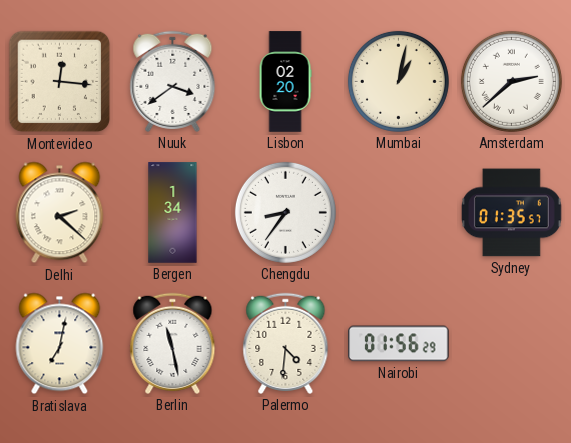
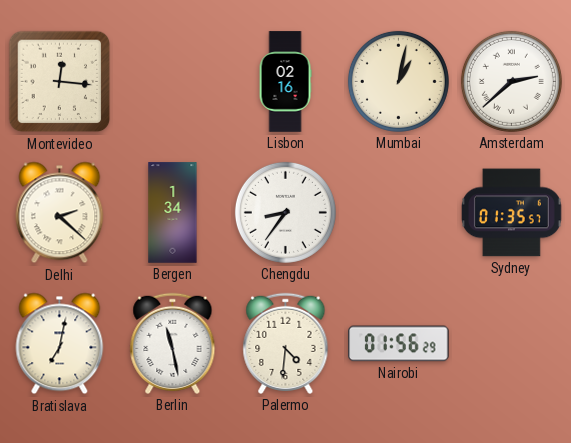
Nuuk: 3:39 -> none
Lisbon: 02:20 -> 02:16
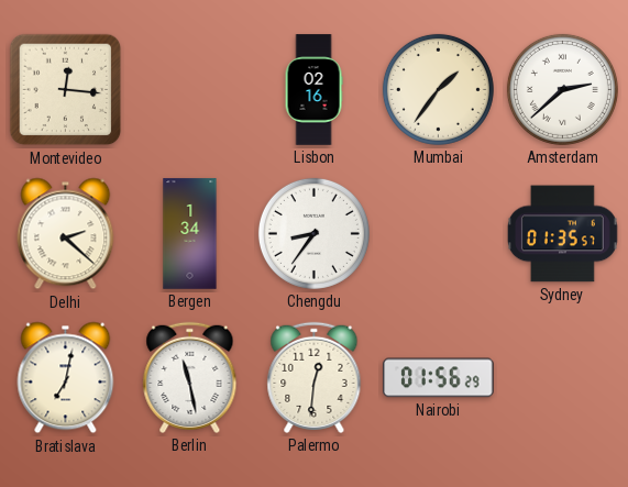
Mumbai: 1:02 -> 1:36
Palermo: 4:31 -> 12:31
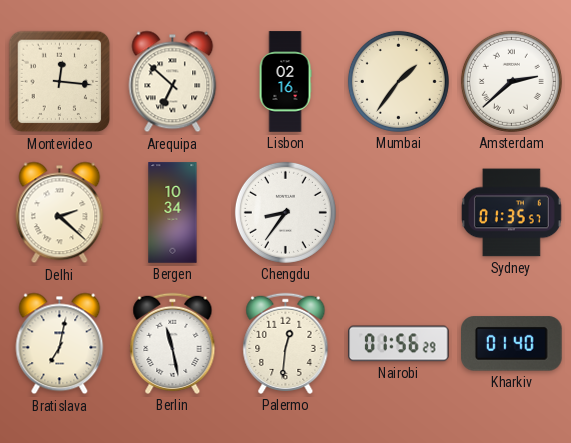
Arequipa: none -> 6:52
Bergen: 1:34 -> 10:34
Kharkiv: none -> 01:40
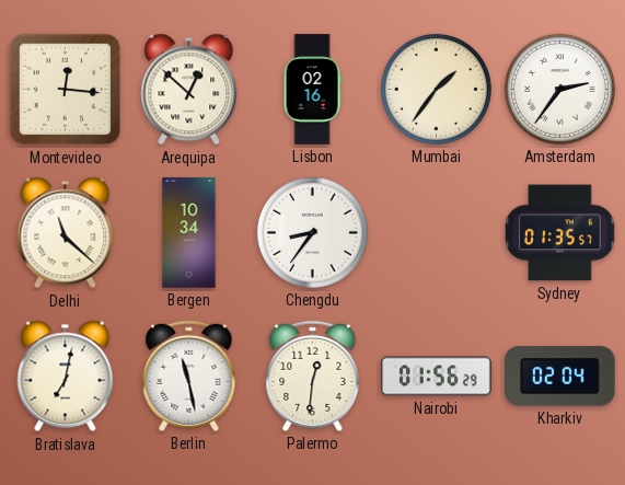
Arequipa: 6:52 -> 12:52
Amsterdam: 2:38 -> 2:36
Delhi: 2:22 -> 11:22
Kharkiv: 01:40 -> 02:04
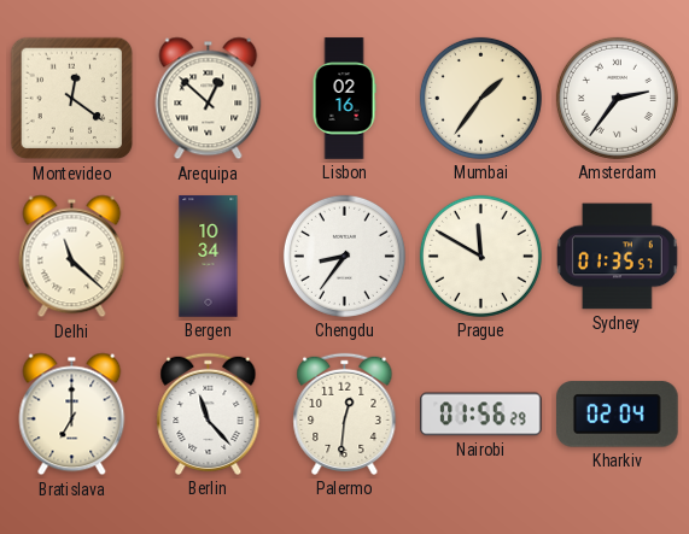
Montevideo: 12:16 -> 12:21
Prague: none -> 11:50
Bratislava: 7:02 -> 7:00
Berlin: 11:28 -> 11:23
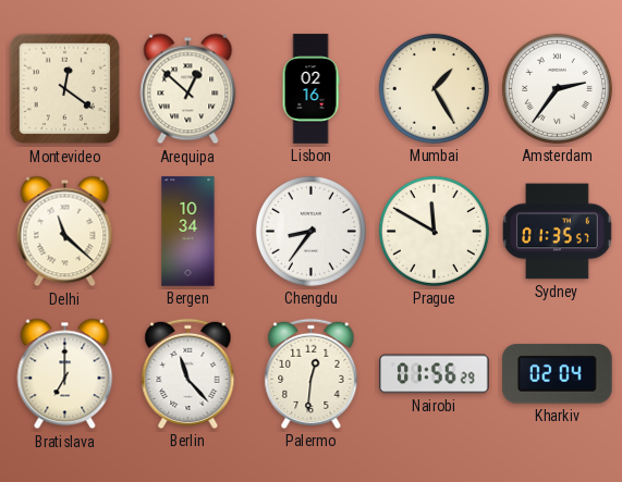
Mumbai: 1:36 -> 1:25
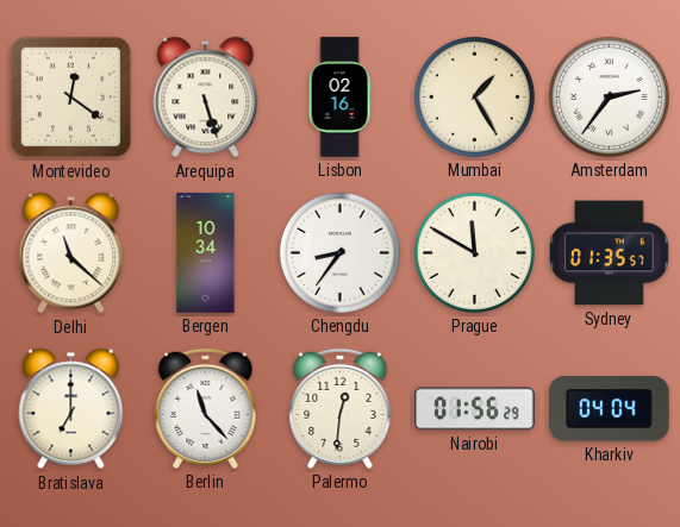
Arequipa: 12:52 -> 5:27
Kharkiv: 02:04 -> 04:04
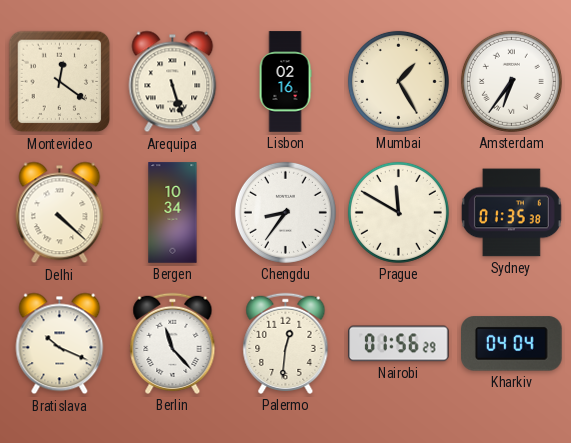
Amsterdam: 2:36 -> 6:36
Delhi: 11:22 -> 4:22
Sydney: 01:35:57 -> 01:35:38
Bratislava: 7:00 -> 10:19
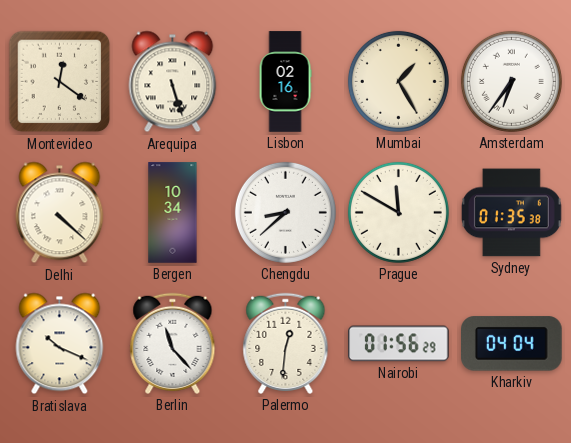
Chengdu: 8:36 -> 8:38
